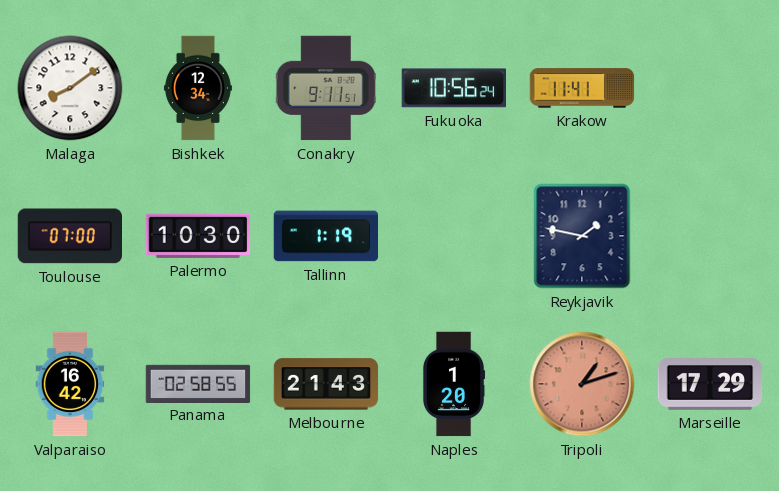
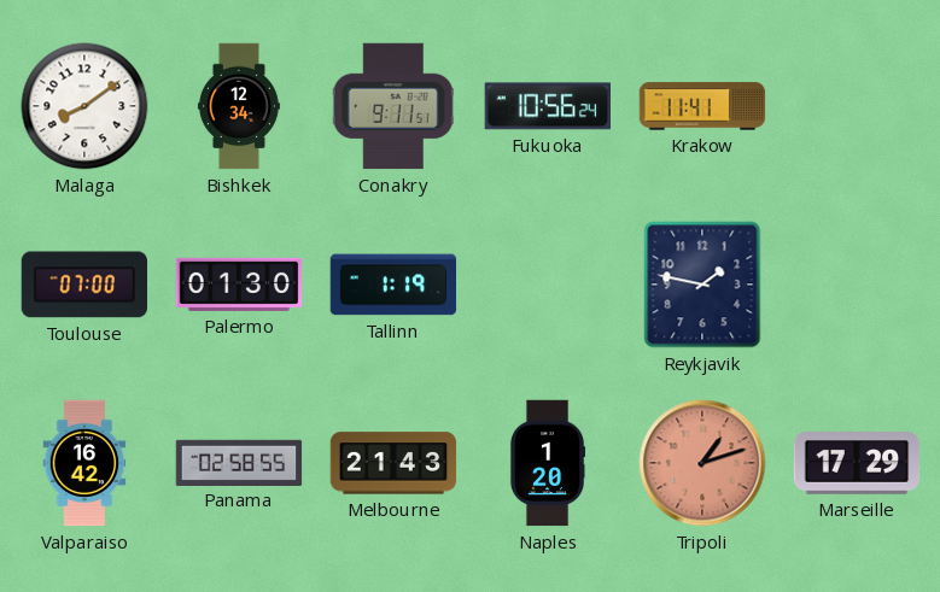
Palermo: 10:30 -> 01:30
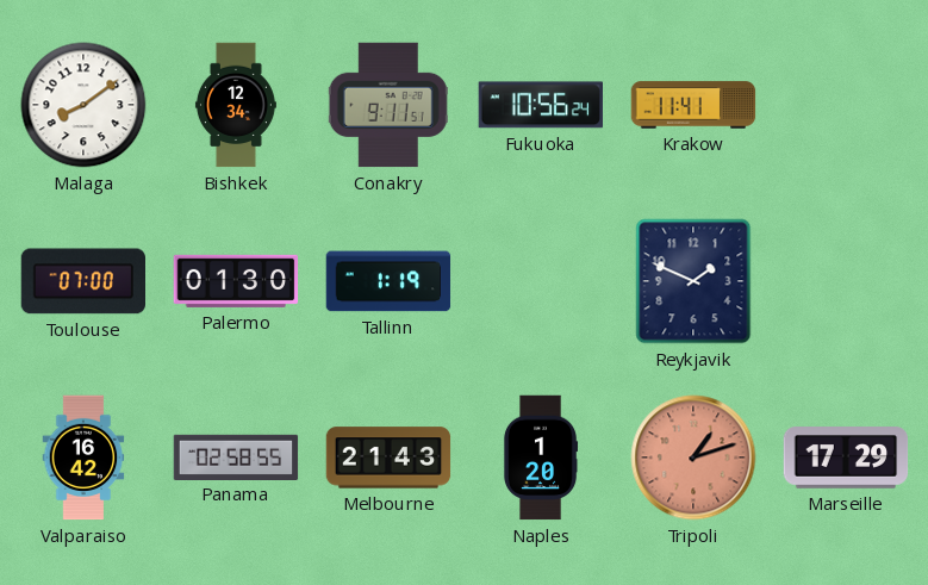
Reykjavik: 1:47 -> 1:49
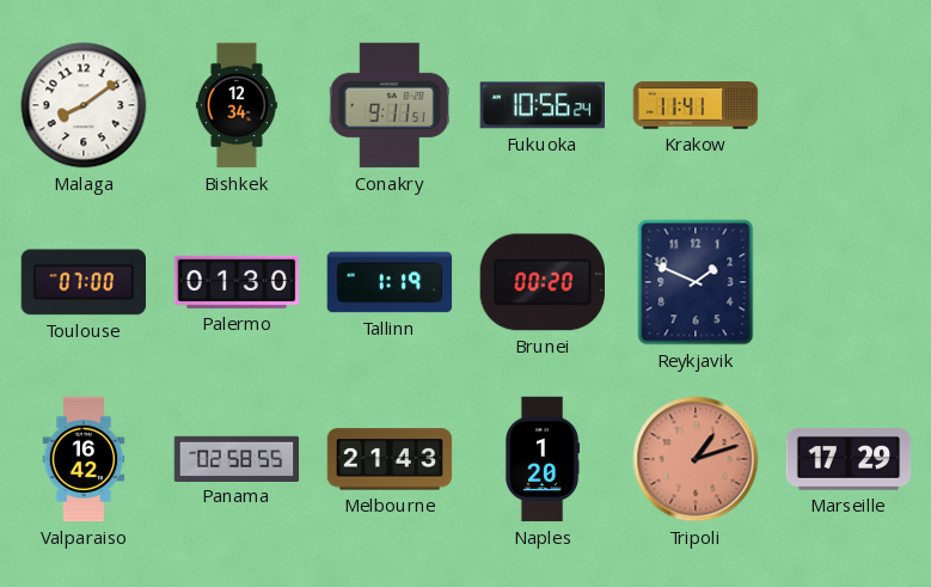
Brunei: none -> 00:20
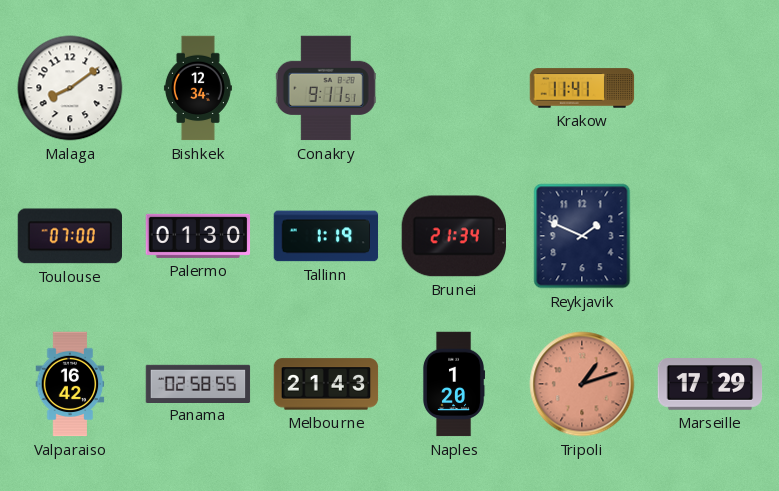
Fukuoka: 10:56 -> none
Brunei: 00:20 -> 21:34
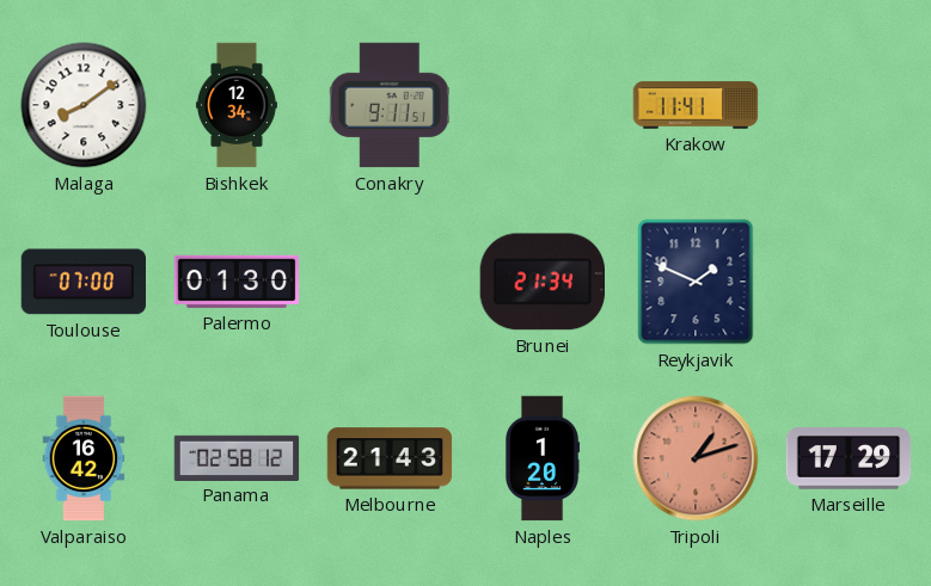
Tallinn: 1:19 -> none
Panama: 02:58:55 -> 02:58:12
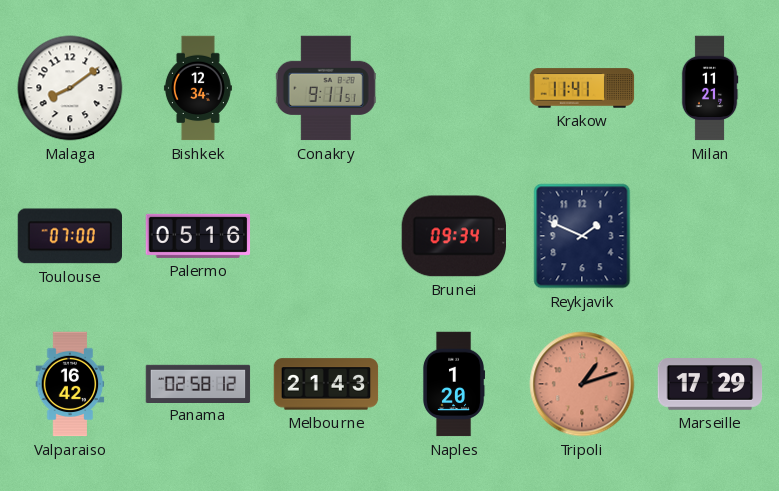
Milan: none -> 11:21
Palermo: 01:30 -> 05:16
Brunei: 21:34 -> 09:34
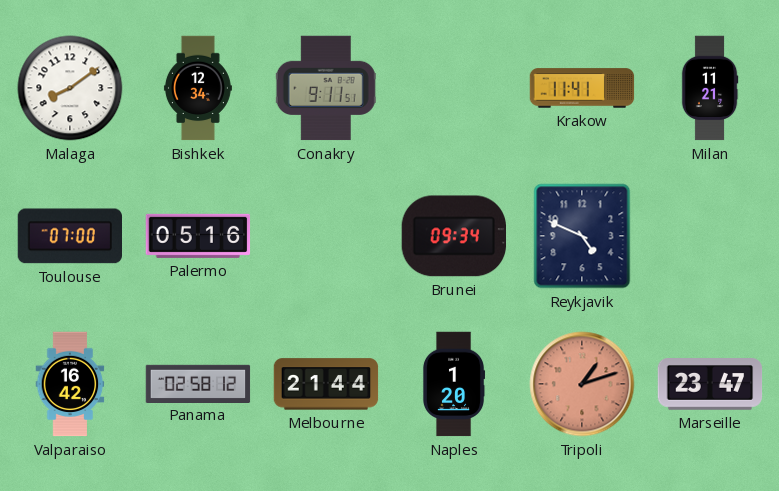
Reykjavik: 1:49 -> 4:49
Melbourne: 21:43 -> 21:44
Marseille: 17:29 -> 23:47
